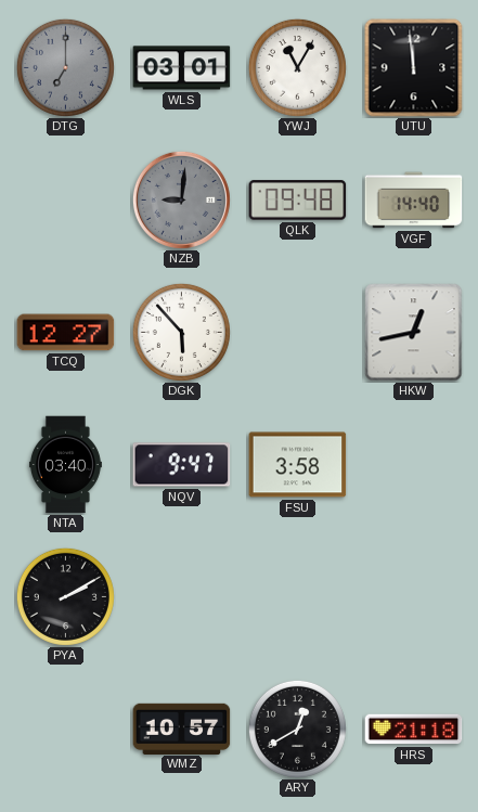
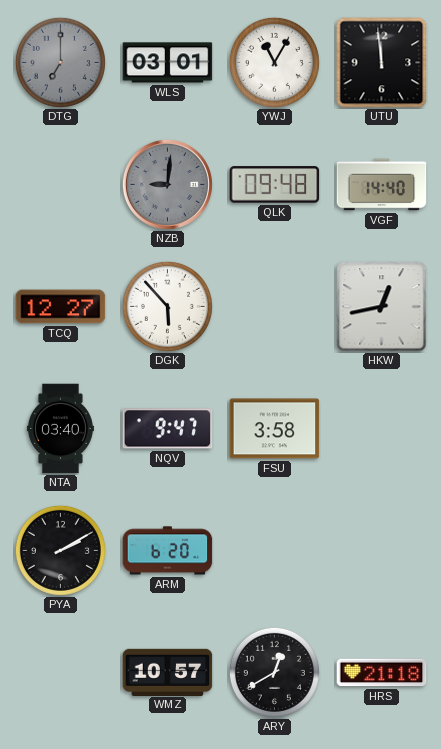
ARM: none -> 6:20
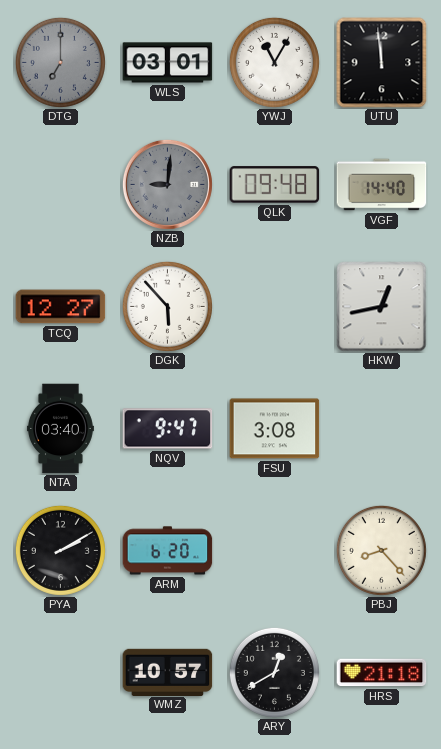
FSU: 3:58 -> 3:08
PBJ: none -> 8:23
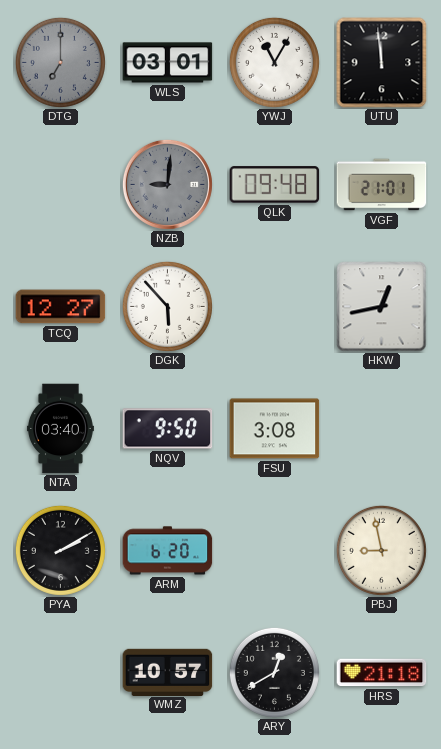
VGF: 14:40 -> 21:01
NQV: 9:47 -> 9:50
PBJ: 8:23 -> 8:58
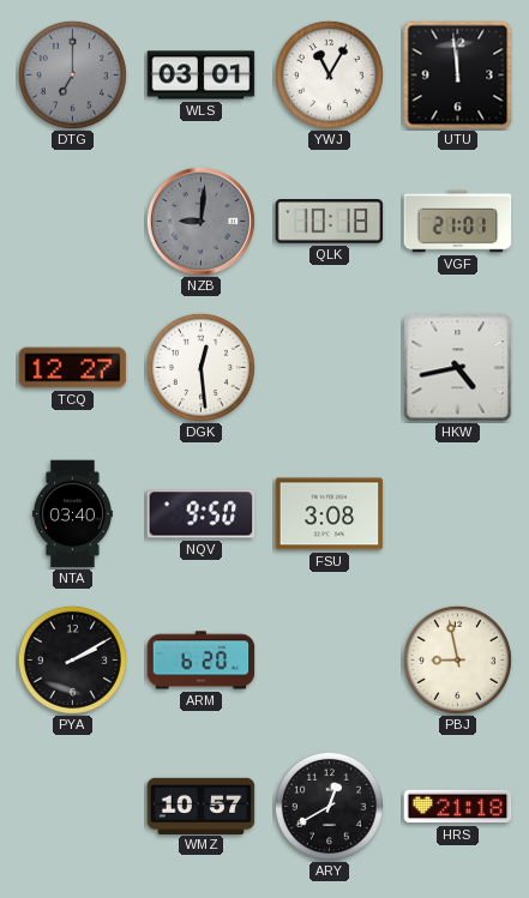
QLK: 09:48 -> 10:18
DGK: 5:53 -> 12:29
HKW: 12:43 -> 4:43
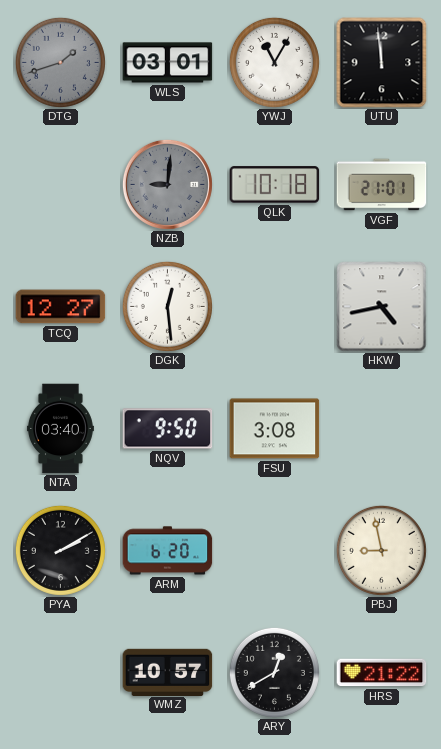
DTG: 7:00 -> 1:42
HRS: 21:18 -> 21:22
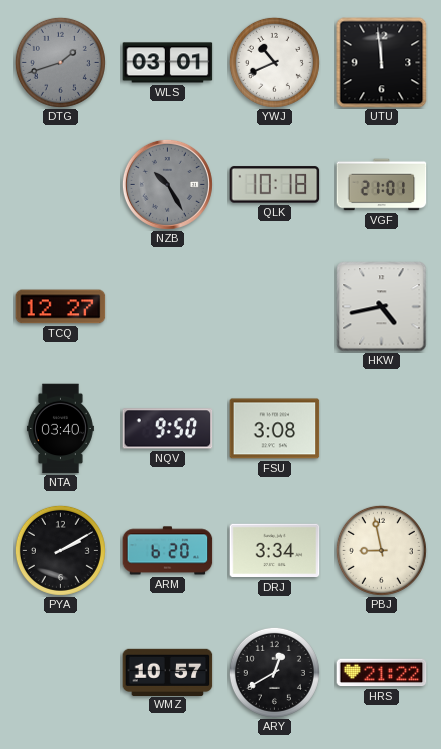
YWJ: 11:05 -> 10:41
NZB: 9:01 -> 10:25
DGK: 12:29 -> none
DRJ: none -> 3:34
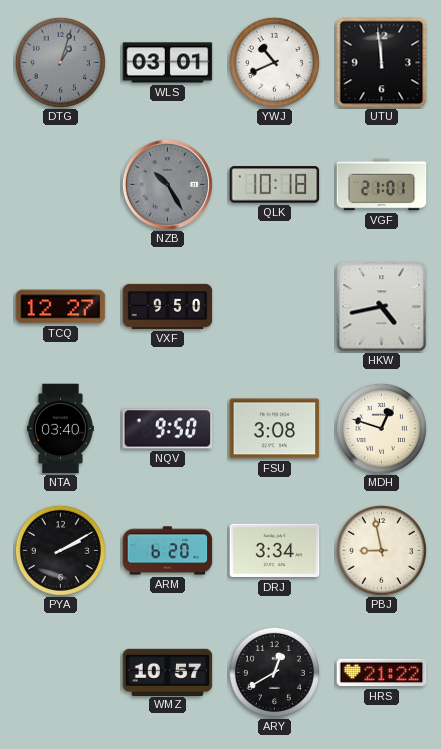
DTG: 1:42 -> 1:03
VXF: none -> 9:50
MDH: none -> 12:48
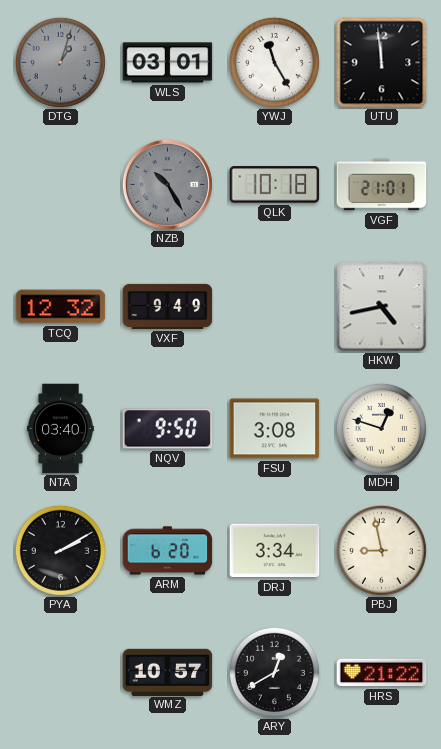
YWJ: 10:41 -> 11:25
TCQ: 12:27 -> 12:32
VXF: 9:50 -> 9:49
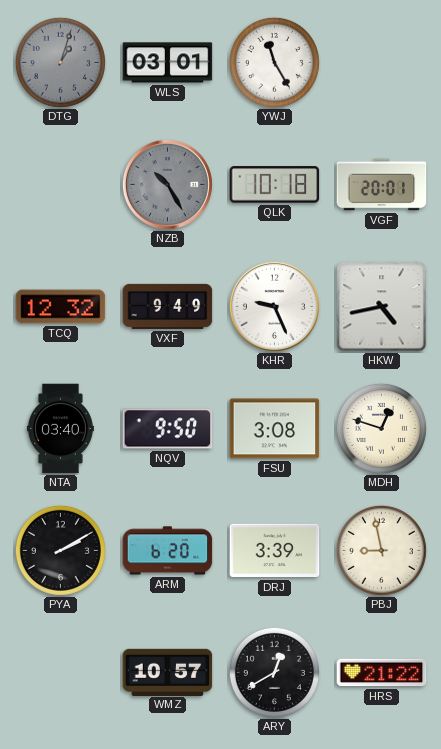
UTU: 11:59 -> none
VGF: 21:01 -> 20:01
KHR: none -> 9:26
DRJ: 3:34 -> 3:39
